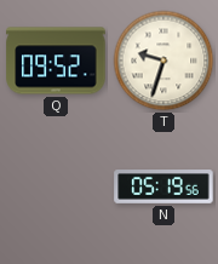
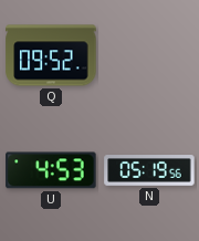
T: 9:33 -> none
U: none -> 4:53
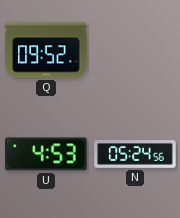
N: 05:19 -> 05:24
